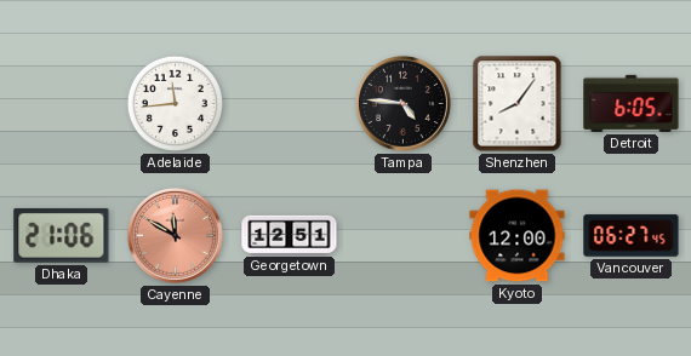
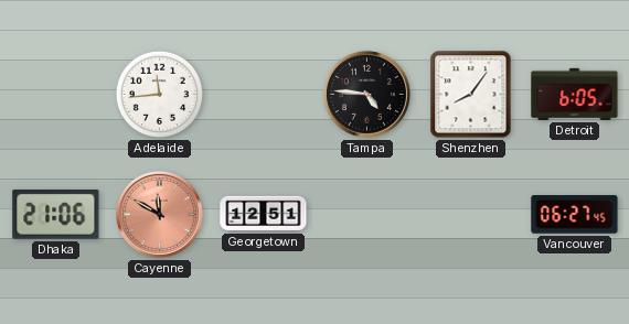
Kyoto: 12:00 -> none
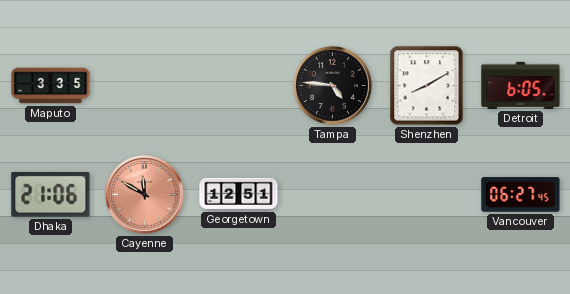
Maputo: none -> 3:35
Adelaide: 11:44 -> none
Shenzhen: 8:06 -> 8:10
